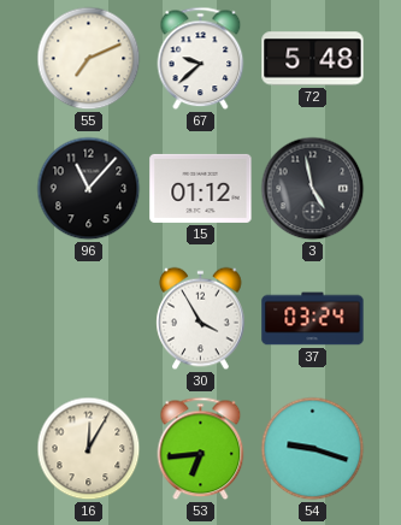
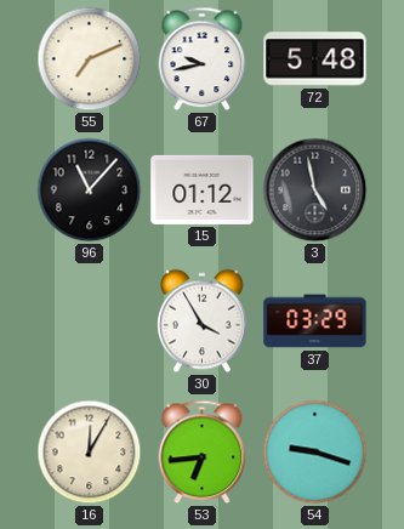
67: 9:38 -> 9:43
37: 03:24 -> 03:29
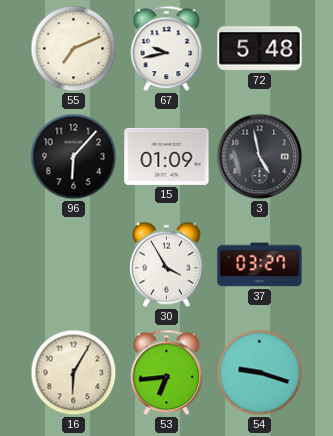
96: 11:07 -> 6:07
15: 01:12 -> 01:09
37: 03:29 -> 03:27
16: 12:05 -> 6:05
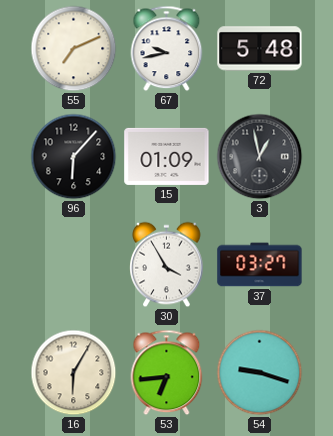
3: 4:58 -> 12:58
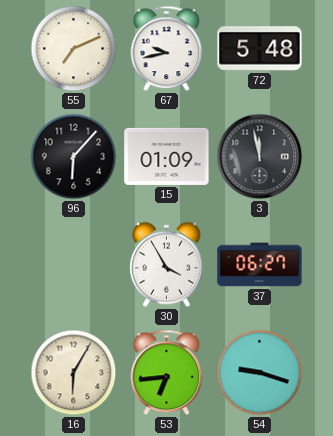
3: 12:58 -> 11:58
37: 03:27 -> 06:27
